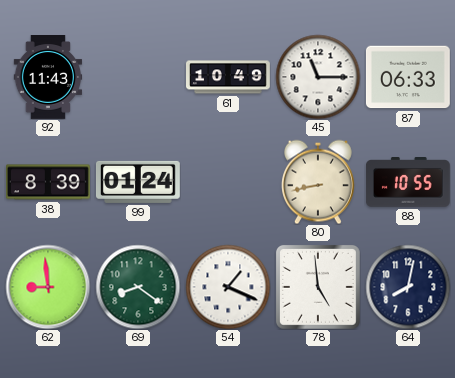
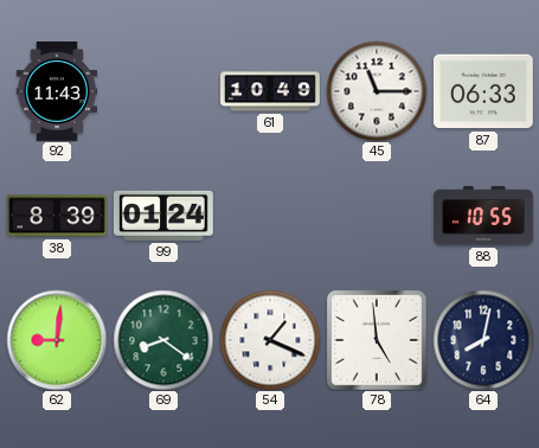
80: 8:43 -> none
62: 8:59 -> 9:01
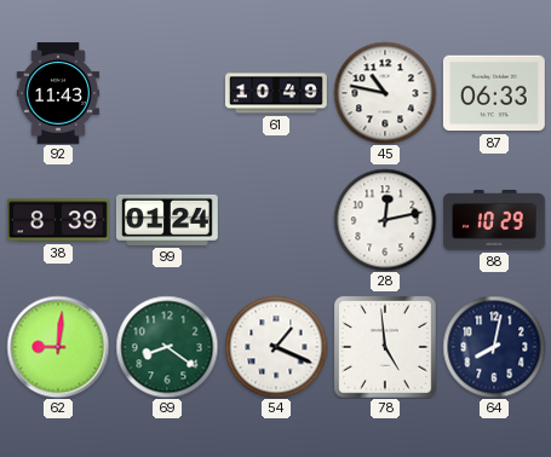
45: 11:15 -> 10:47
28: none -> 12:13
88: 10:55 -> 10:29
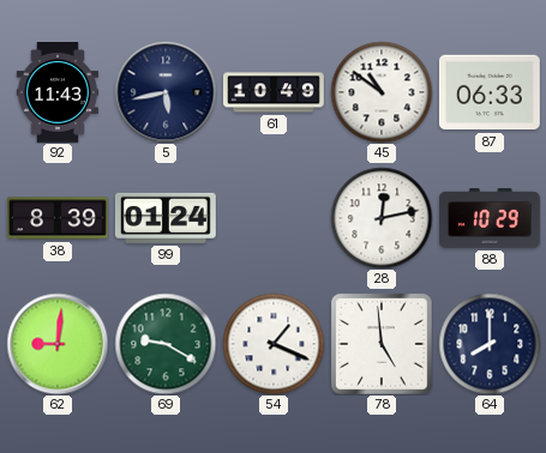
5: none -> 5:43
45: 10:47 -> 10:51
69: 8:21 -> 9:20
64: 8:02 -> 8:00
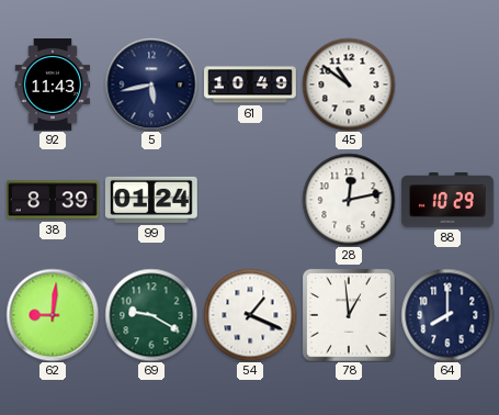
87: 06:33 -> none
78: 4:59 -> 12:59
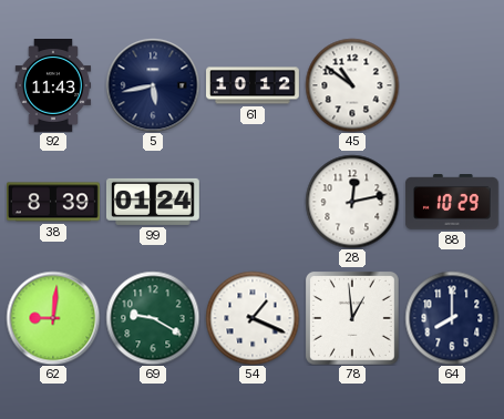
61: 10:49 -> 10:12
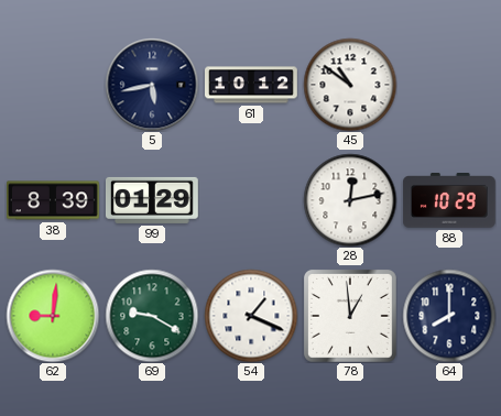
92: 11:43 -> none
99: 01:24 -> 01:29
